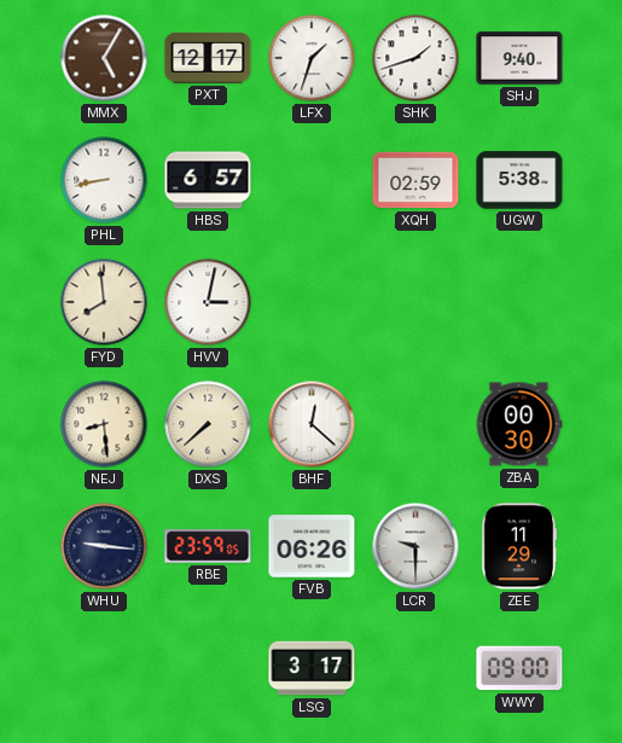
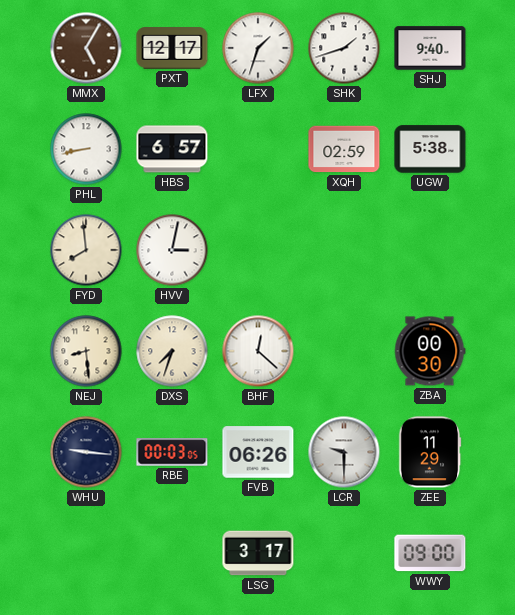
DXS: 7:38 -> 7:33
RBE: 23:59 -> 00:03
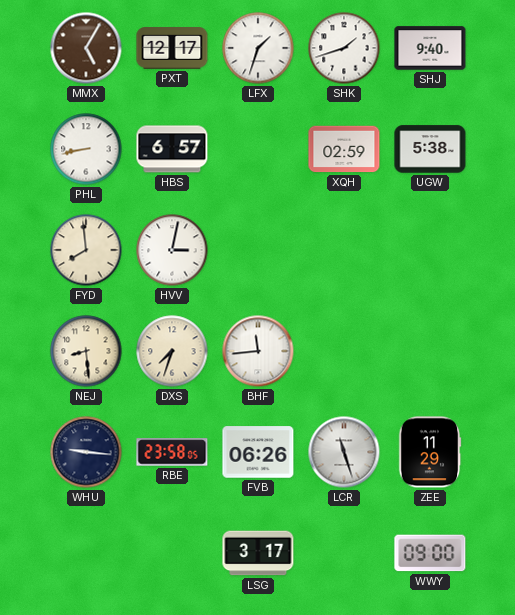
BHF: 12:22 -> 11:44
ZBA: 00:30 -> none
RBE: 00:03 -> 23:58
LCR: 9:30 -> 11:27
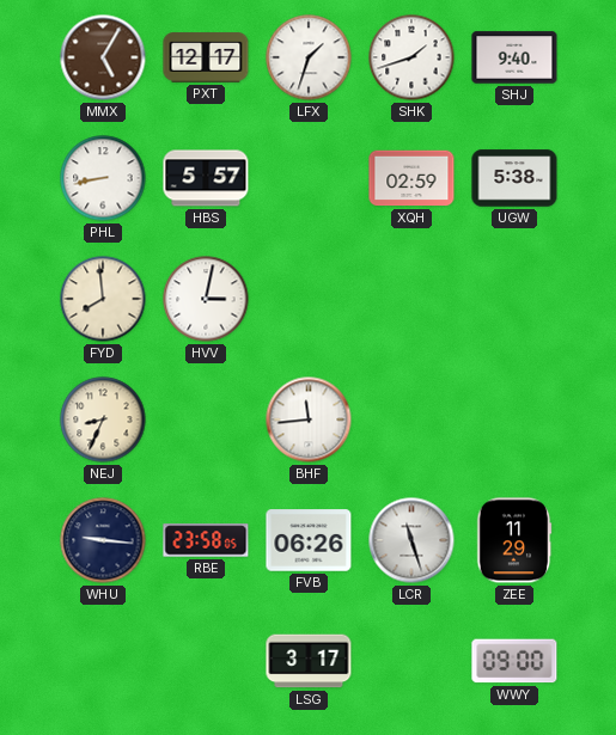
HBS: 6:57 -> 5:57
NEJ: 8:29 -> 8:34
DXS: 7:33 -> none
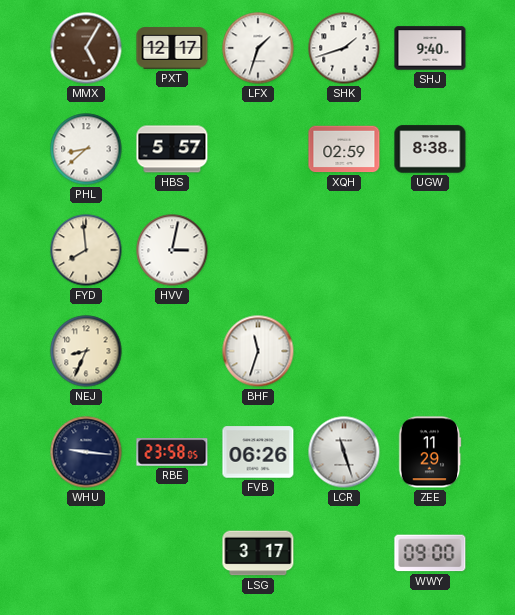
PHL: 8:43 -> 8:38
UGW: 5:38 -> 8:38
BHF: 11:44 -> 11:33
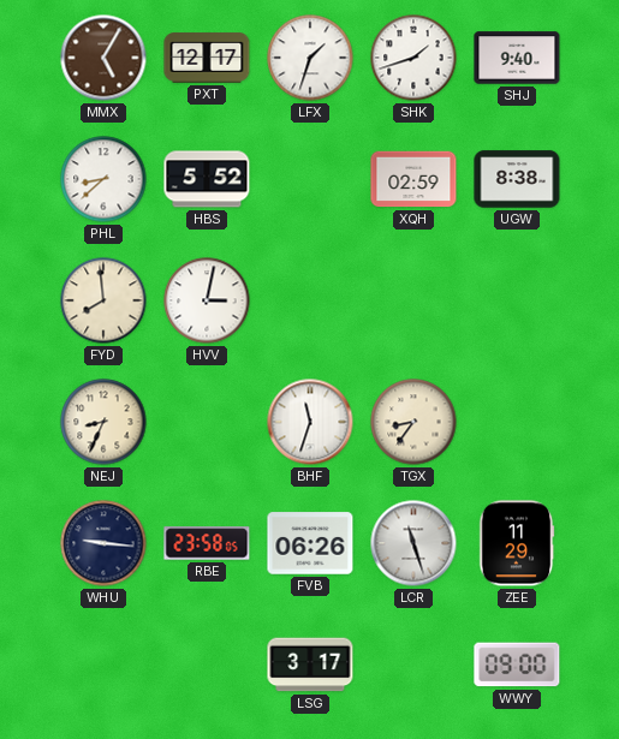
HBS: 5:57 -> 5:52
TGX: none -> 8:36
